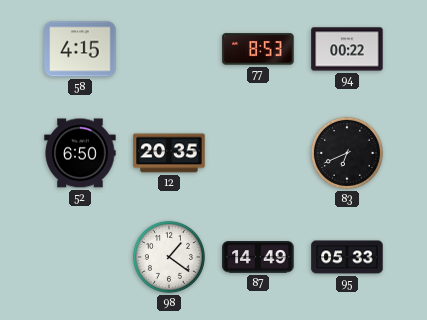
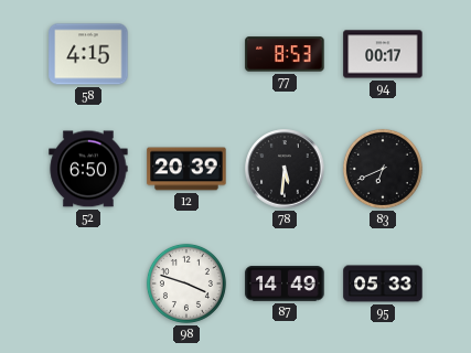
94: 00:22 -> 00:17
12: 20:35 -> 20:39
78: none -> 5:31
98: 1:21 -> 3:48
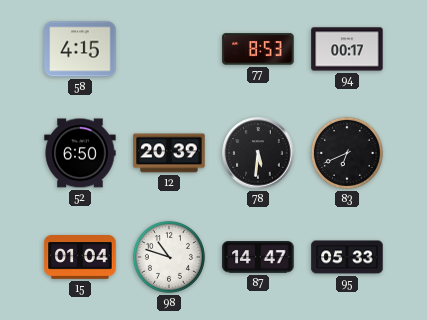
15: none -> 01:04
98: 3:48 -> 10:48
87: 14:49 -> 14:47
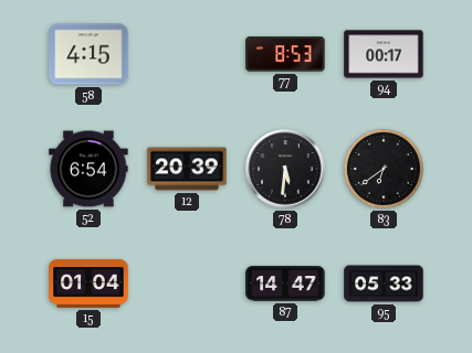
52: 6:50 -> 6:54
83: 6:41 -> 6:39
98: 10:48 -> none
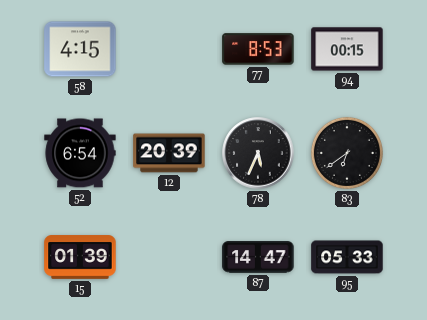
94: 00:17 -> 00:15
78: 5:31 -> 5:34
15: 01:04 -> 01:39
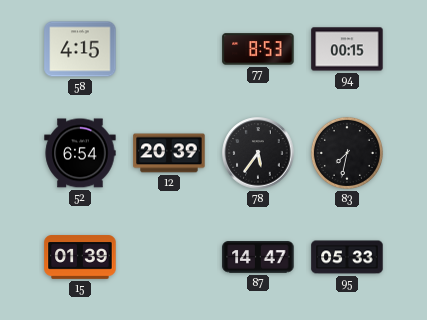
78: 5:34 -> 5:36
83: 6:39 -> 7:32
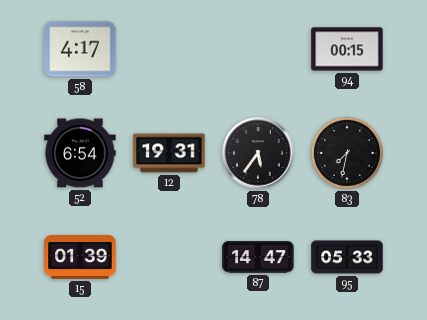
58: 4:15 -> 4:17
77: 8:53 -> none
12: 20:39 -> 19:31
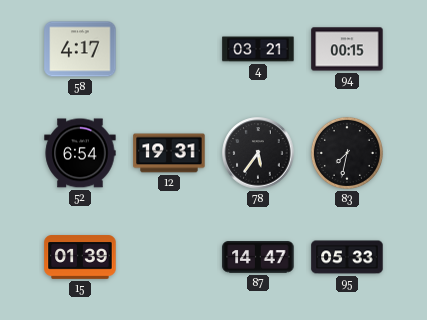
4: none -> 03:21
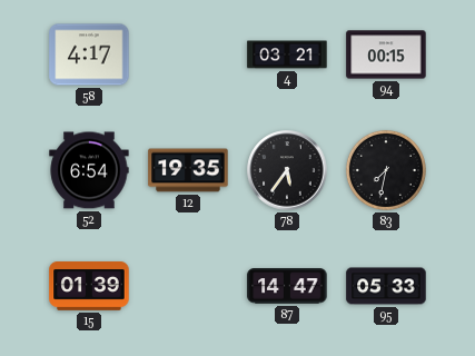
12: 19:31 -> 19:35
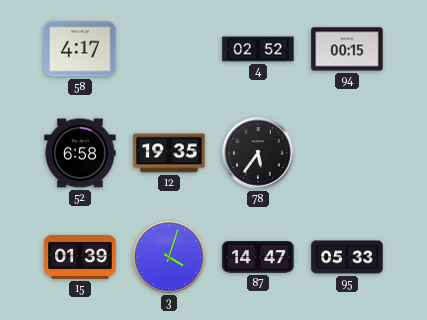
4: 03:21 -> 02:52
52: 6:54 -> 6:58
83: 7:32 -> none
3: none -> 4:03
